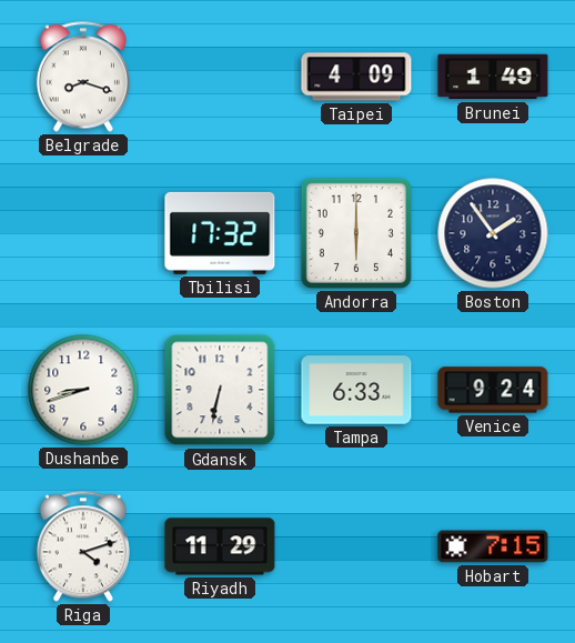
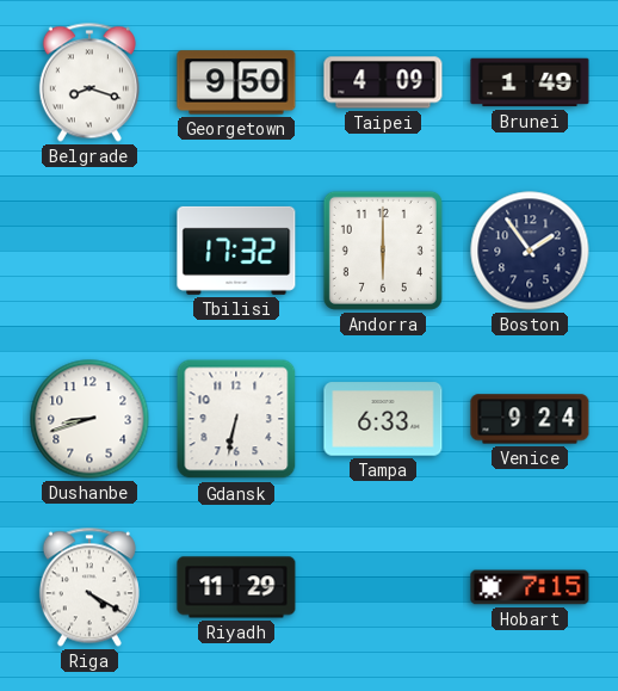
Georgetown: none -> 9:50
Riga: 4:12 -> 4:20
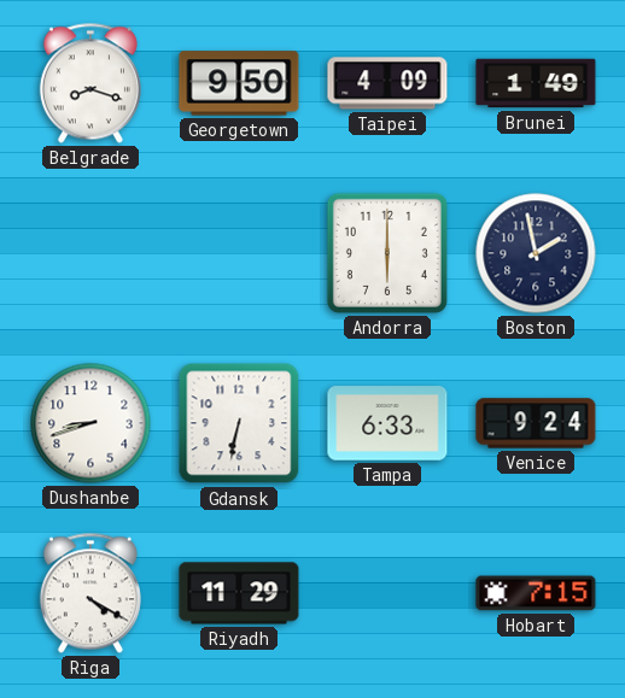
Tbilisi: 17:32 -> none
Boston: 1:54 -> 1:58
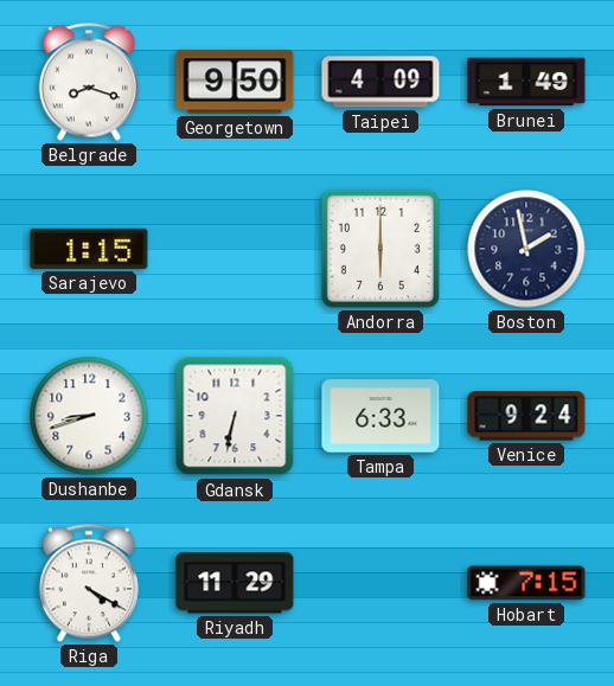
Sarajevo: none -> 1:15
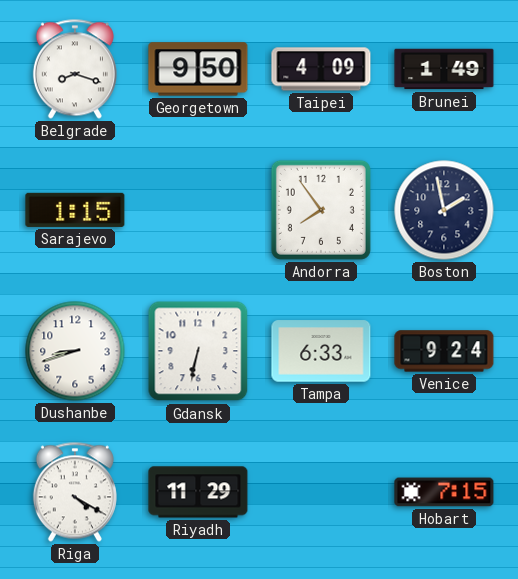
Andorra: 6:00 -> 7:54
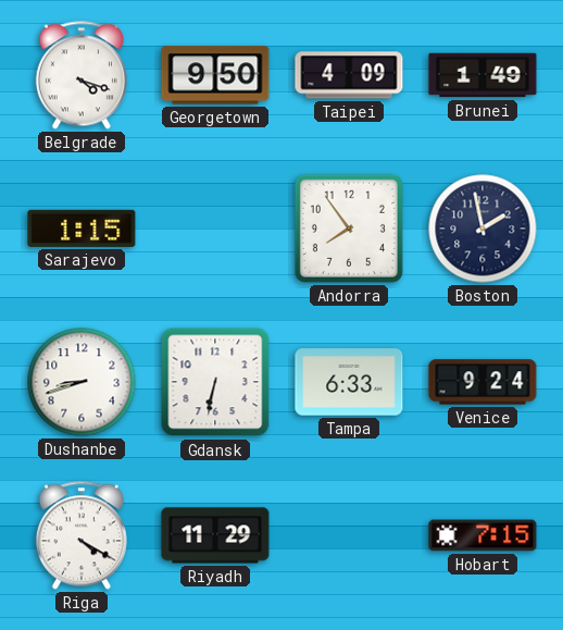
Belgrade: 8:18 -> 4:18
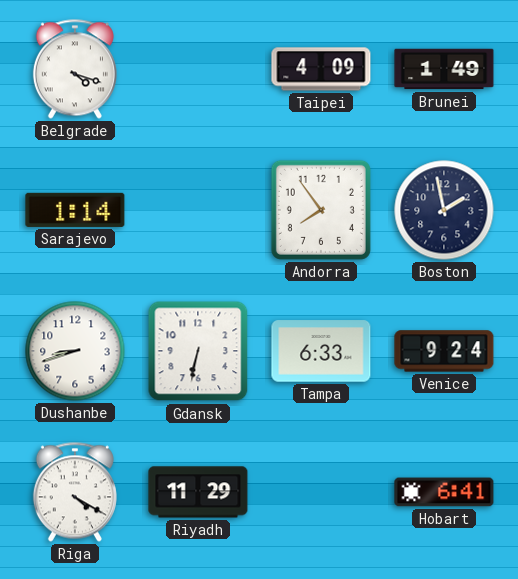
Georgetown: 9:50 -> none
Sarajevo: 1:15 -> 1:14
Hobart: 7:15 -> 6:41
